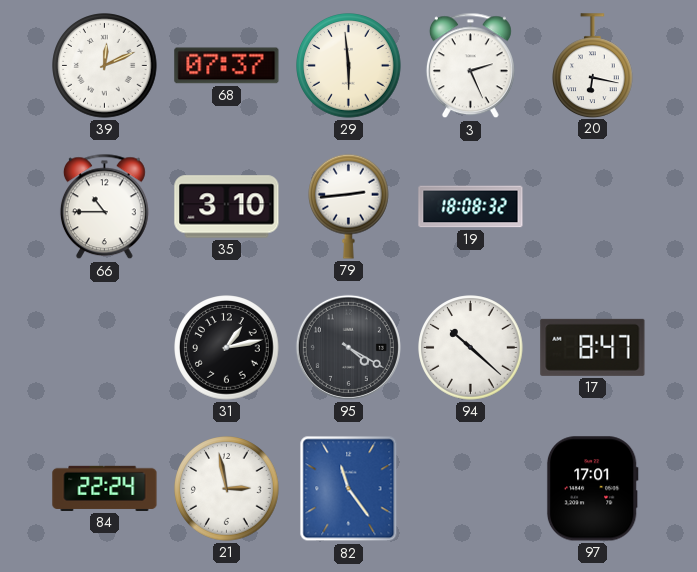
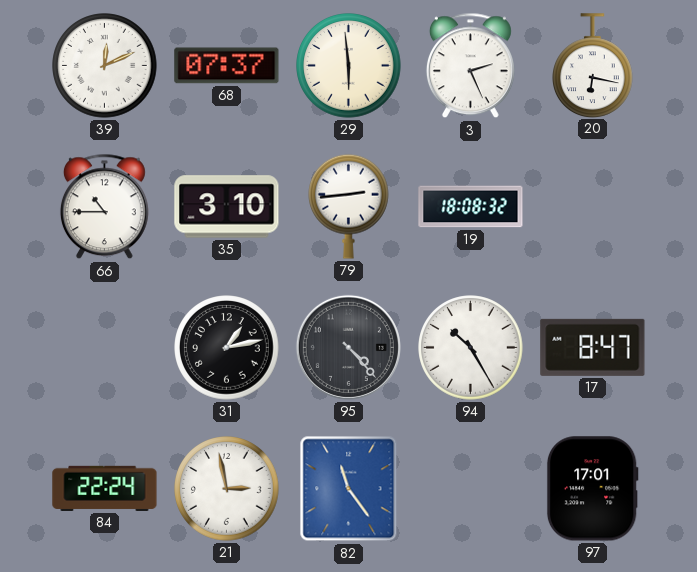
95: 4:20 -> 4:23
94: 10:22 -> 10:25
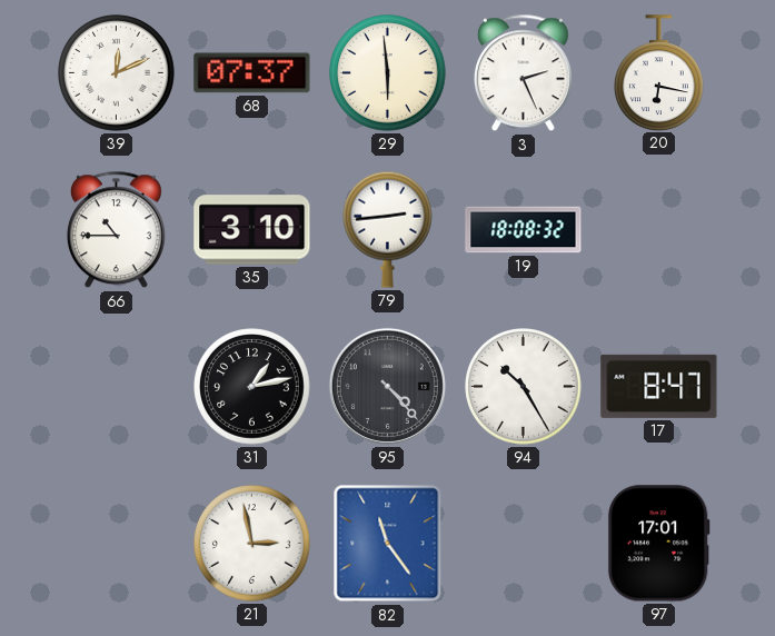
84: 22:24 -> none
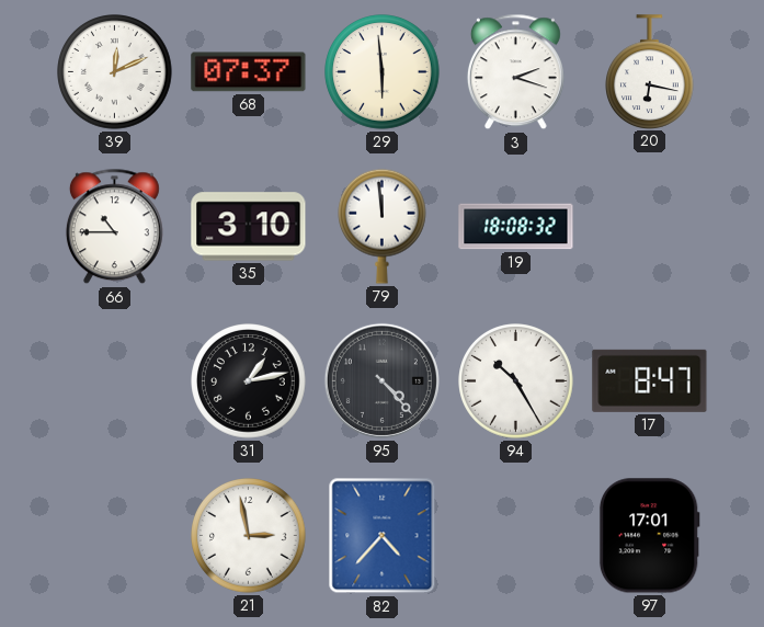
3: 2:26 -> 2:18
79: 2:44 -> 11:59
82: 11:24 -> 4:37
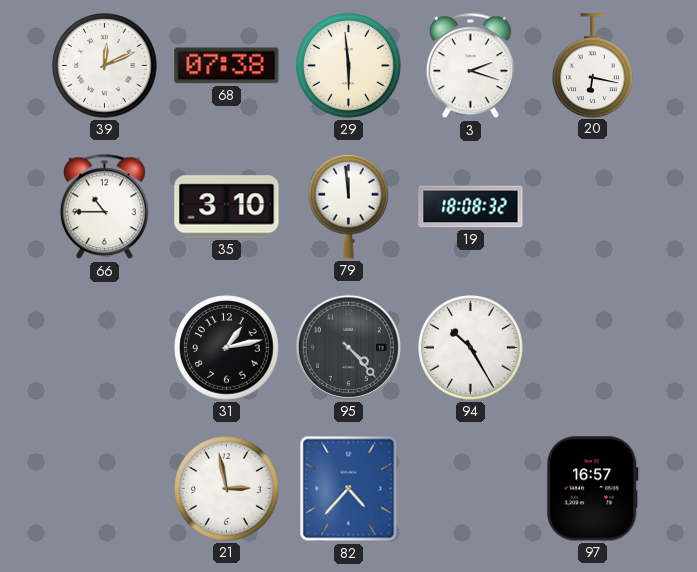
68: 07:37 -> 07:38
17: 8:47 -> none
97: 17:01 -> 16:57
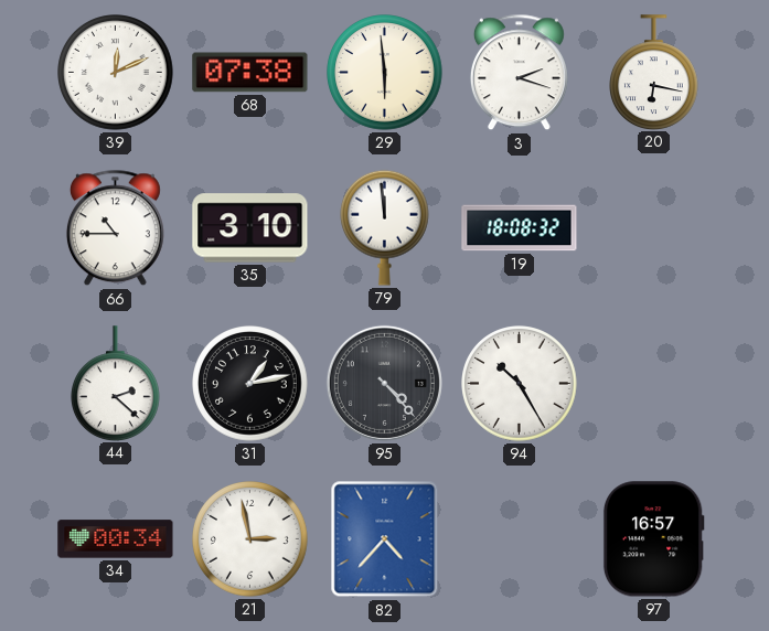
44: none -> 2:22
34: none -> 00:34
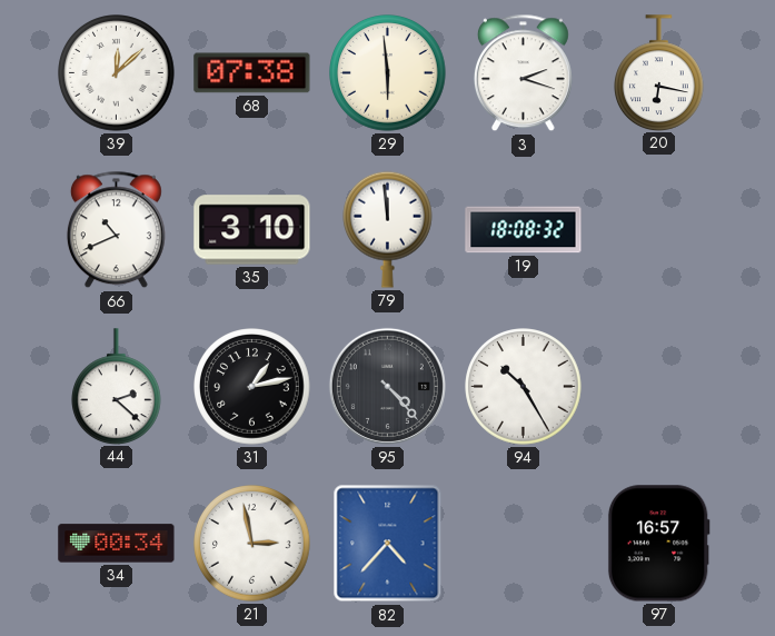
39: 12:11 -> 12:08
66: 10:45 -> 10:41
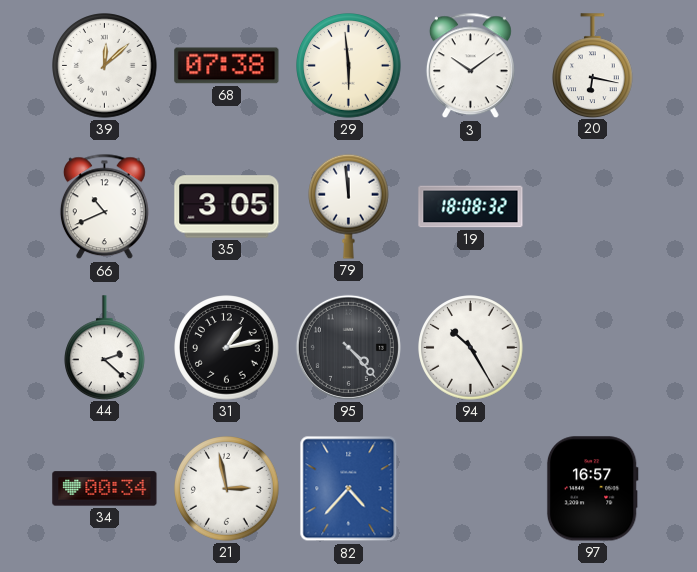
3: 2:18 -> 10:09
35: 3:10 -> 3:05
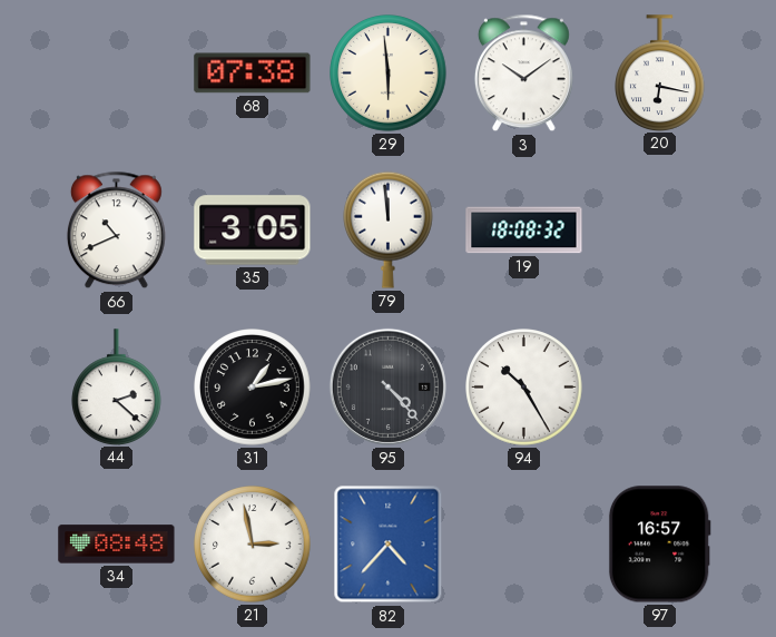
39: 12:08 -> none
34: 00:34 -> 08:48
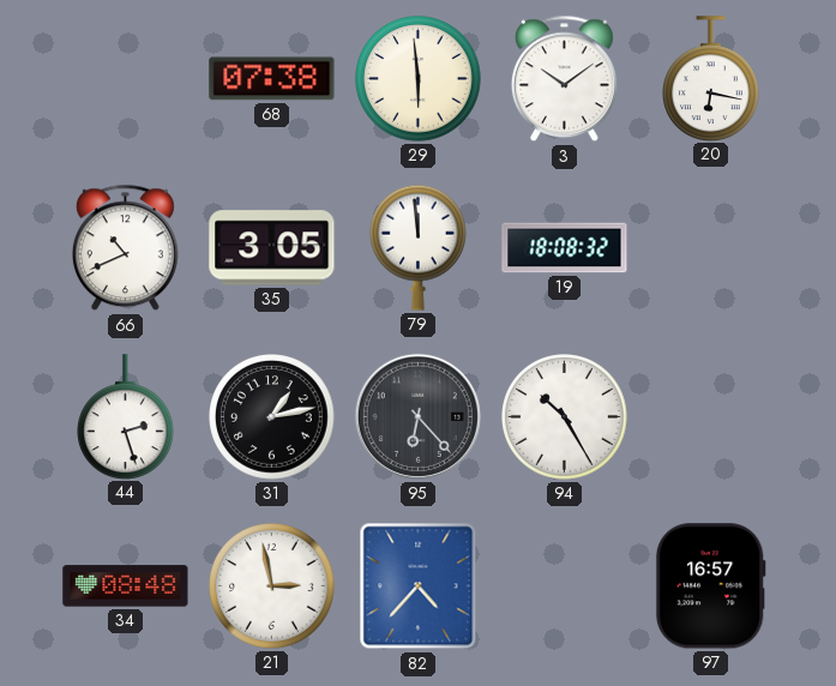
44: 2:22 -> 2:27
95: 4:23 -> 6:23
